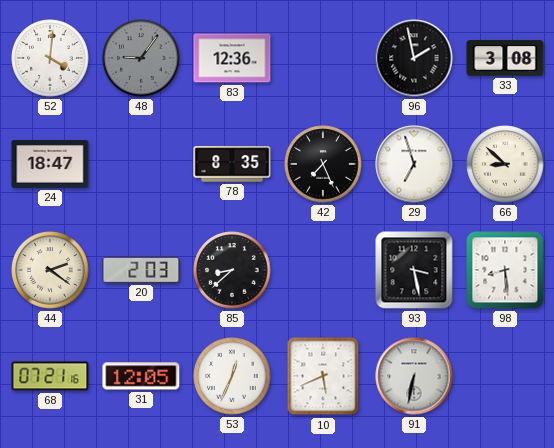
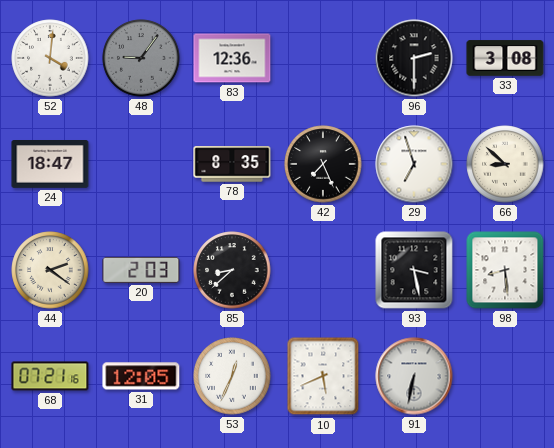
96: 1:58 -> 2:30
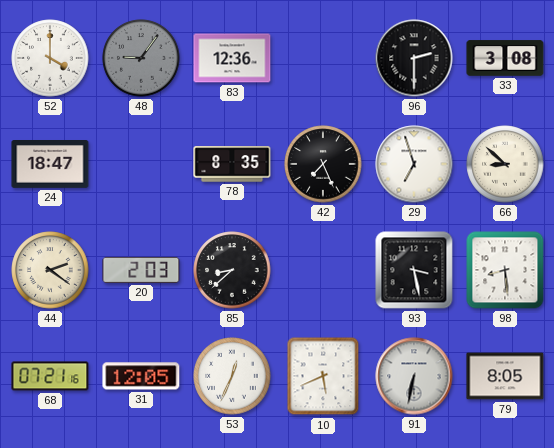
52: 4:01 -> 4:00
79: none -> 8:05
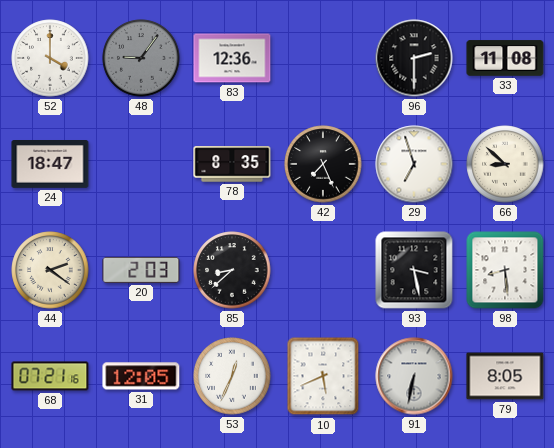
33: 3:08 -> 11:08
